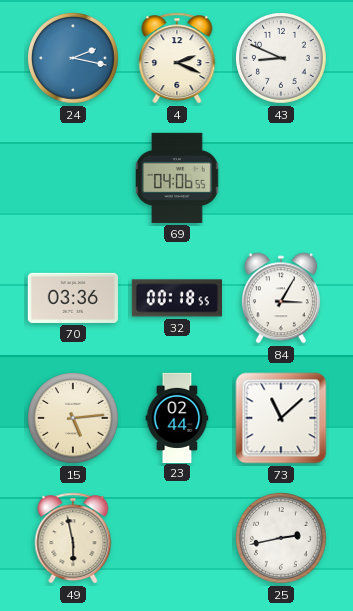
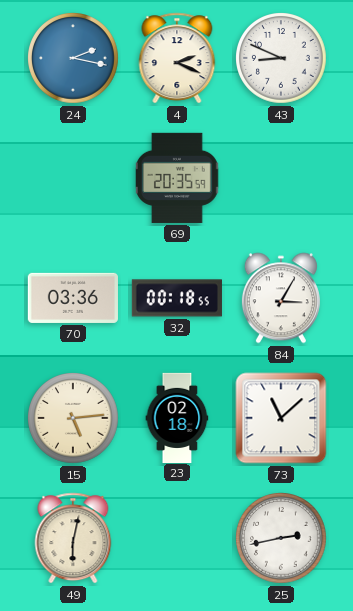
69: 04:06 -> 20:35
23: 02:44 -> 02:18
49: 5:58 -> 6:02
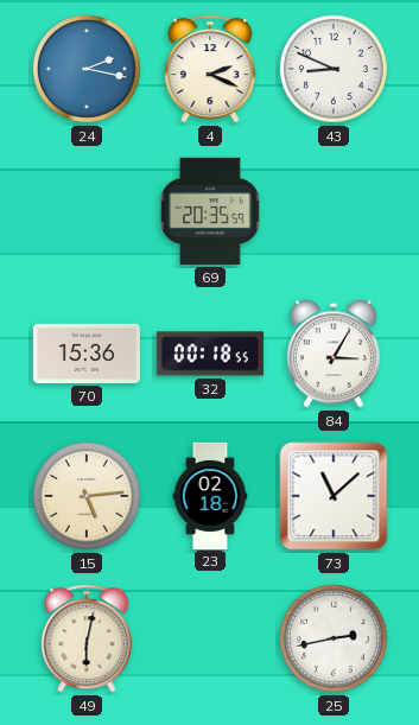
70: 03:36 -> 15:36
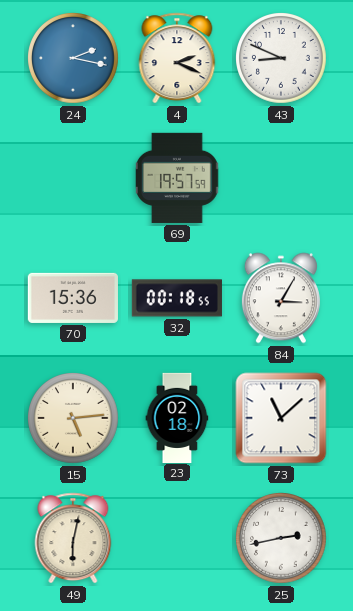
69: 20:35 -> 19:57
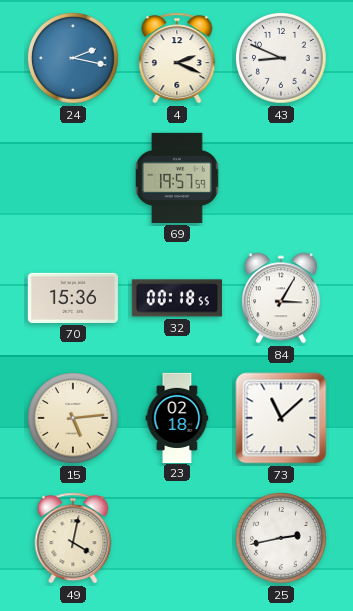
49: 6:02 -> 4:02
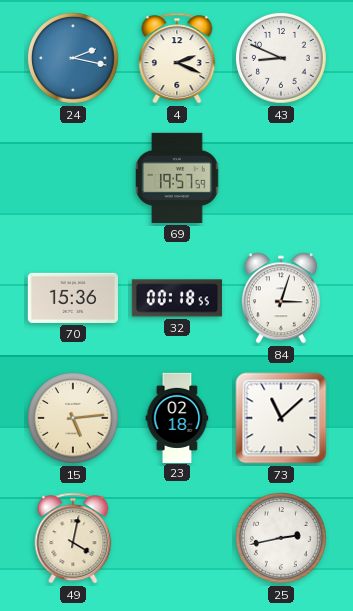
84: 3:05 -> 3:03
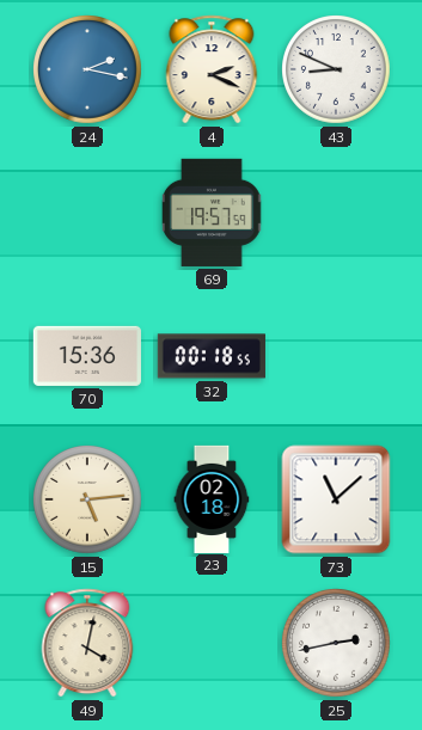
84: 3:03 -> none
